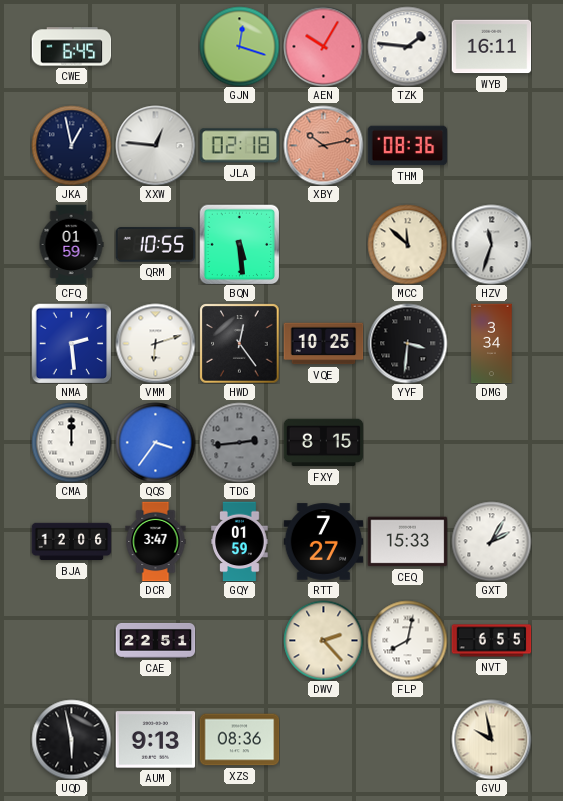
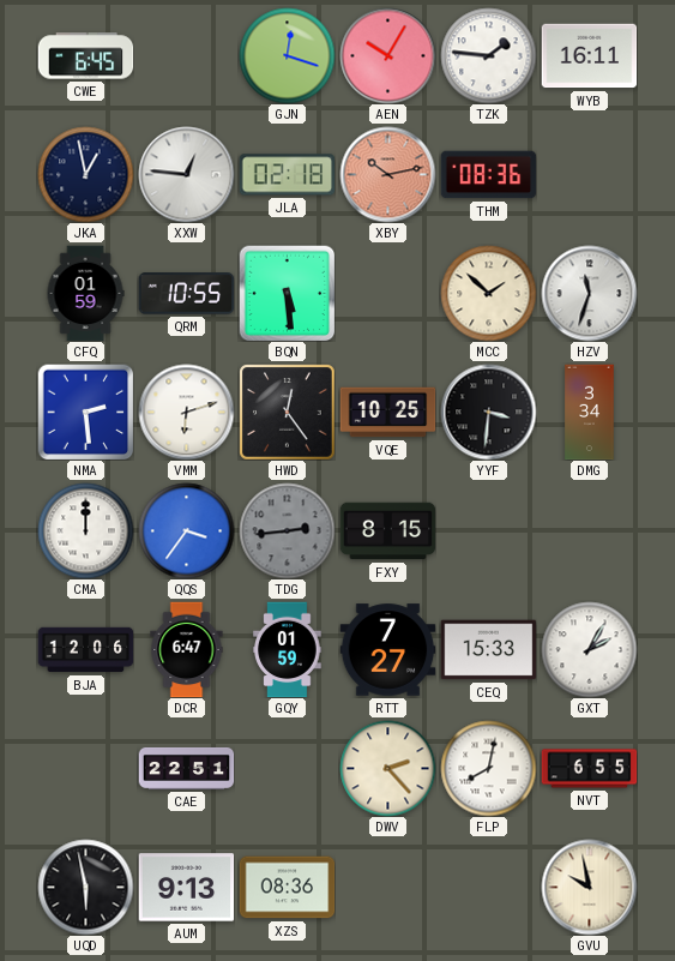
MCC: 11:52 -> 1:52
DCR: 3:47 -> 6:47
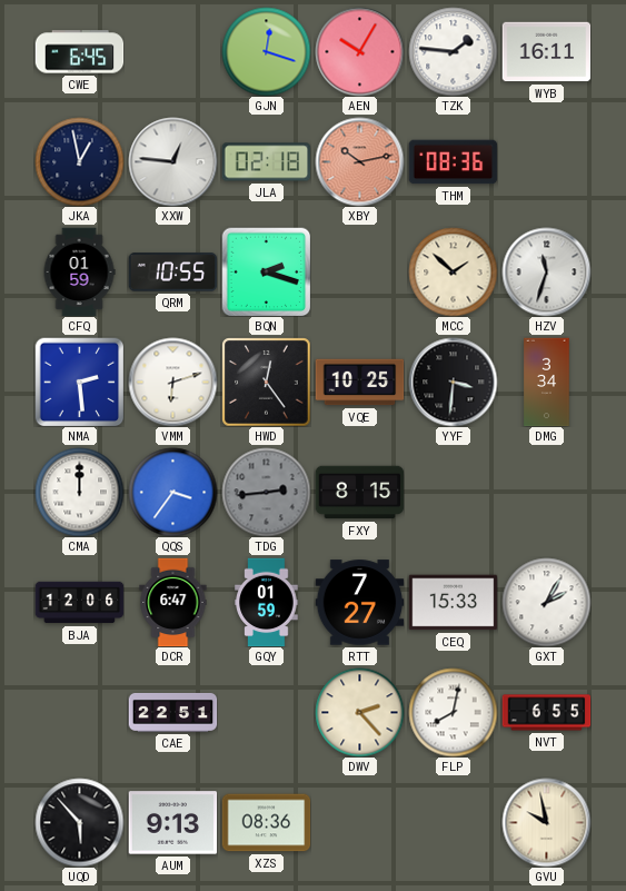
BQN: 5:29 -> 2:18
UQD: 5:58 -> 5:53
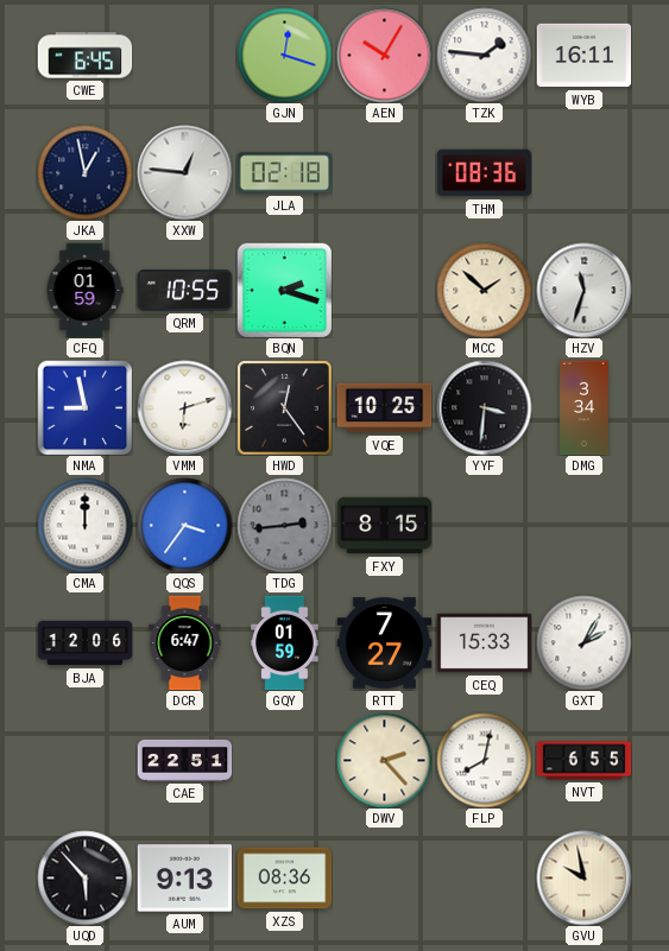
XBY: 10:13 -> none
NMA: 2:29 -> 8:58
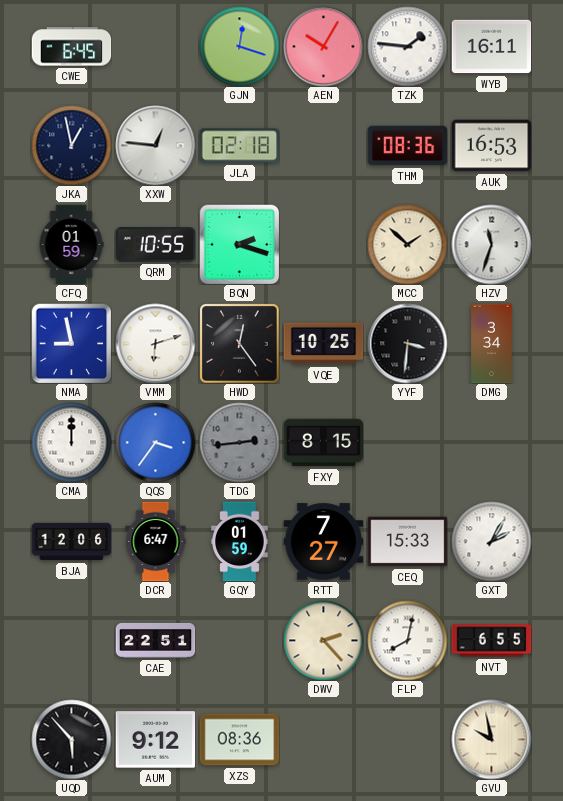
AUK: none -> 16:53
AUM: 9:13 -> 9:12
